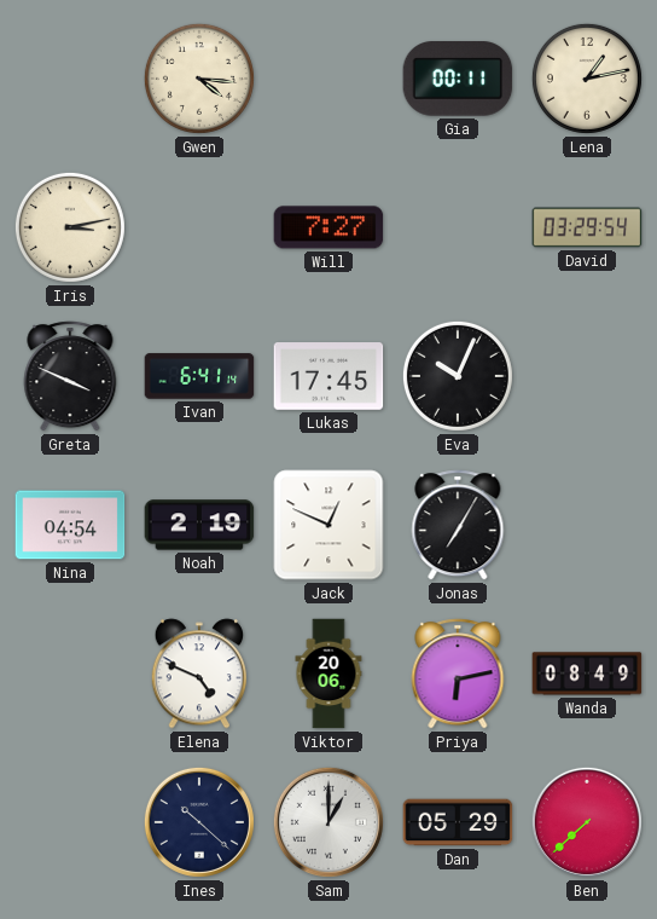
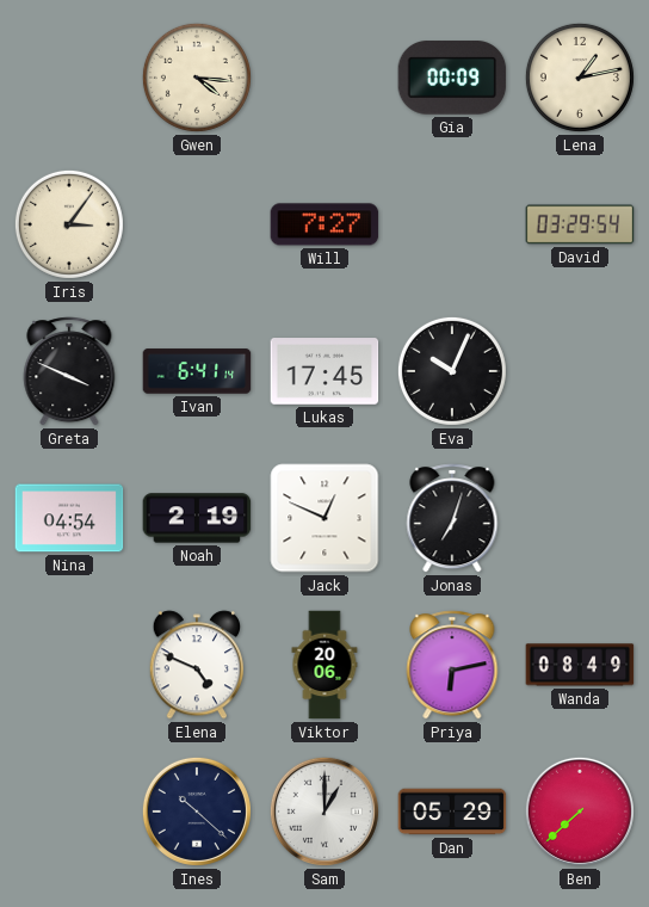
Gia: 00:11 -> 00:09
Iris: 3:13 -> 3:06
Jonas: 7:05 -> 7:03
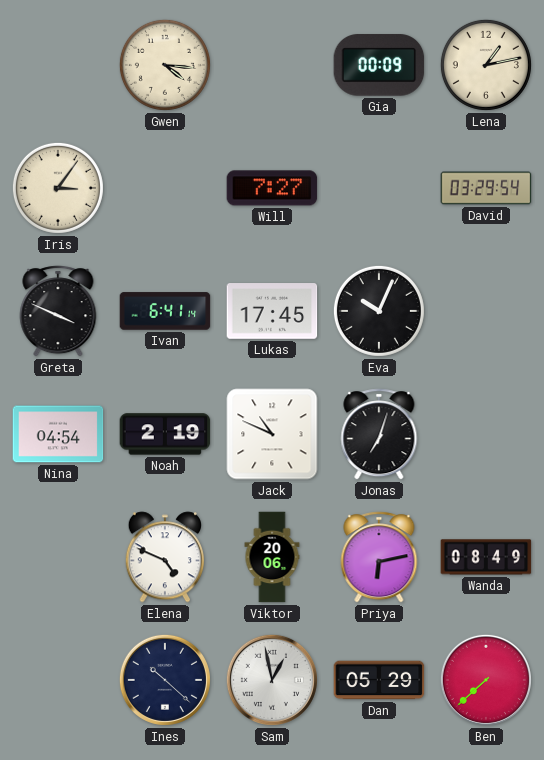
Jack: 12:49 -> 10:49
Sam: 1:00 -> 12:58
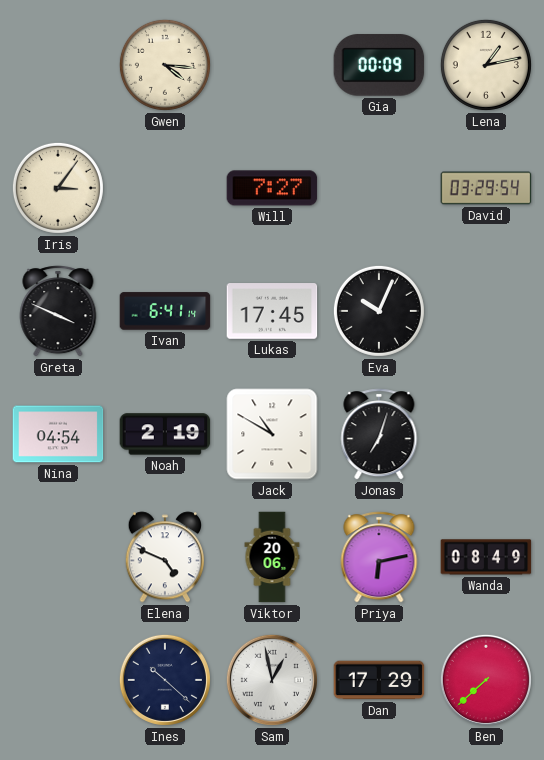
Jack: 10:49 -> 10:50
Dan: 05:29 -> 17:29
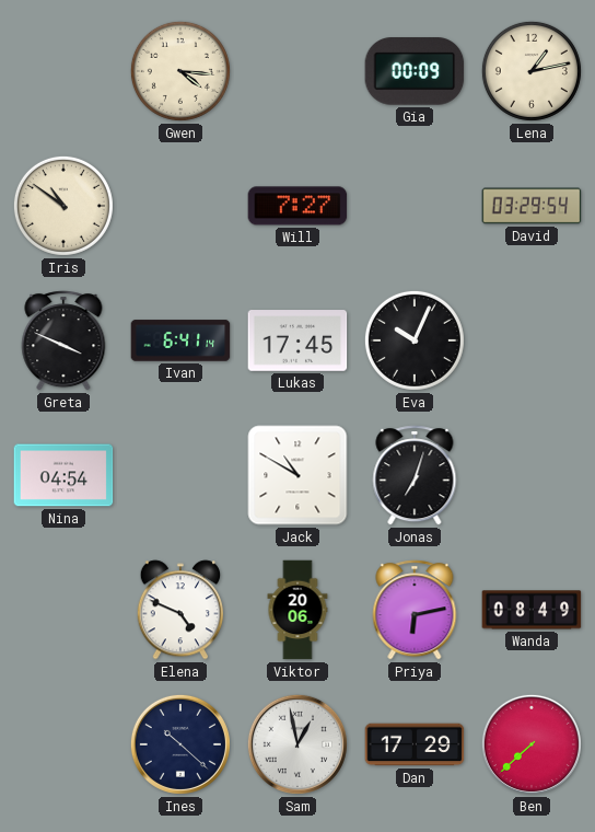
Iris: 3:06 -> 10:51
Noah: 2:19 -> none
